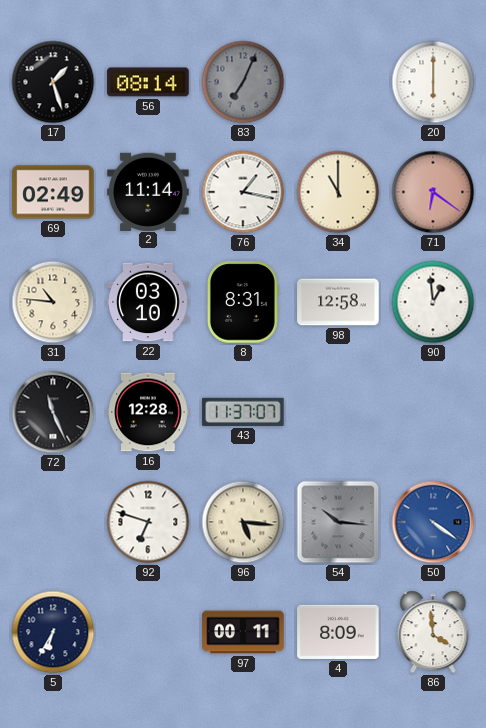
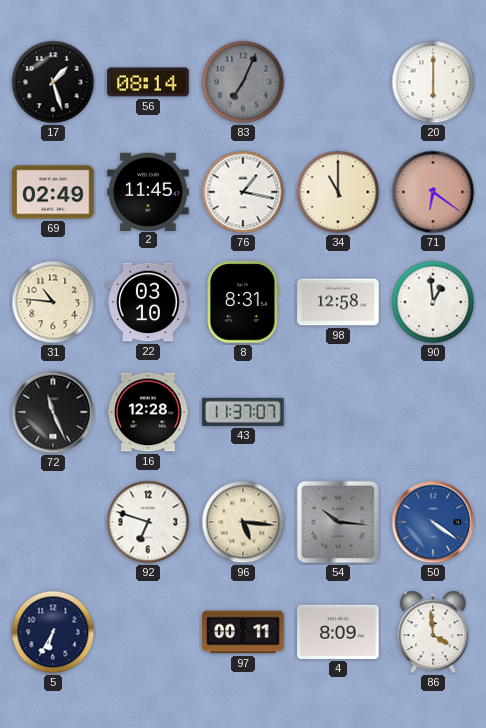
2: 11:14 -> 11:45
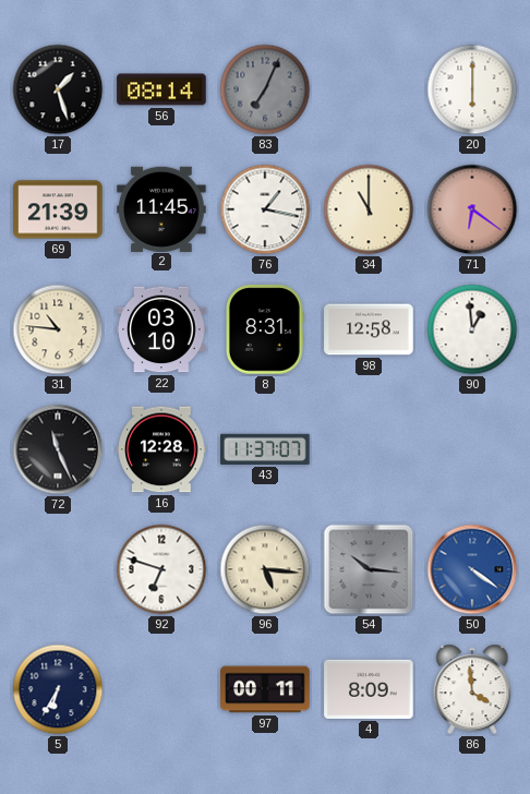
69: 02:49 -> 21:39
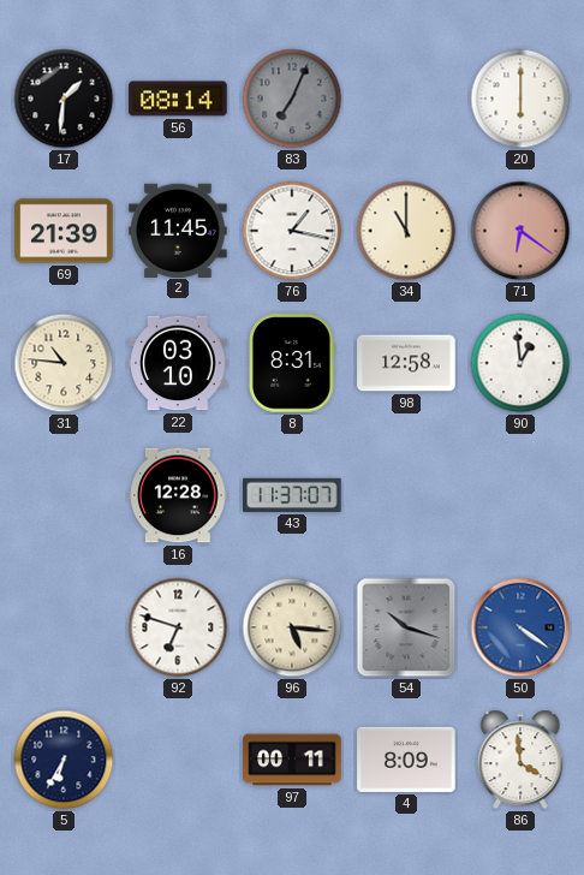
17: 1:27 -> 1:31
72: 11:26 -> none
54: 10:16 -> 10:18
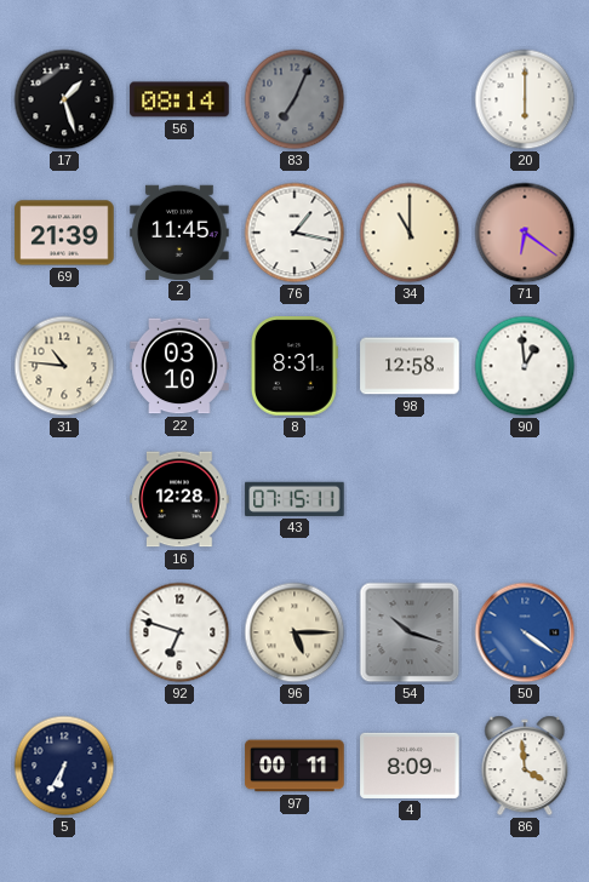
17: 1:31 -> 1:27
43: 11:37 -> 07:15
96: 5:16 -> 5:15
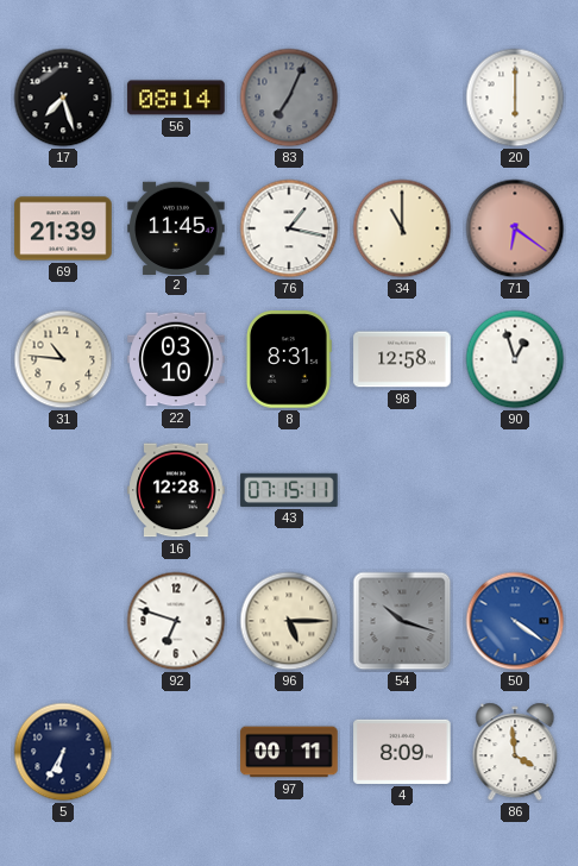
17: 1:27 -> 7:27
90: 12:59 -> 12:57
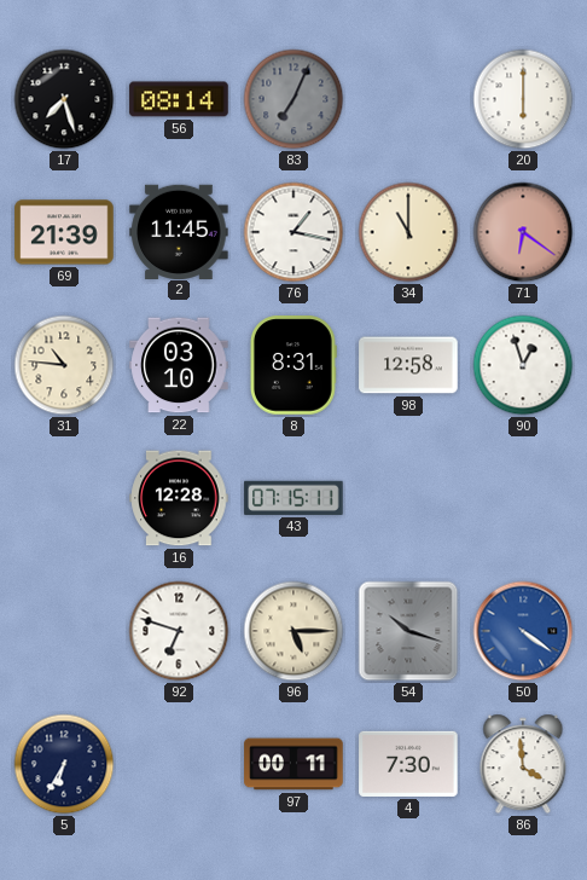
4: 8:09 -> 7:30
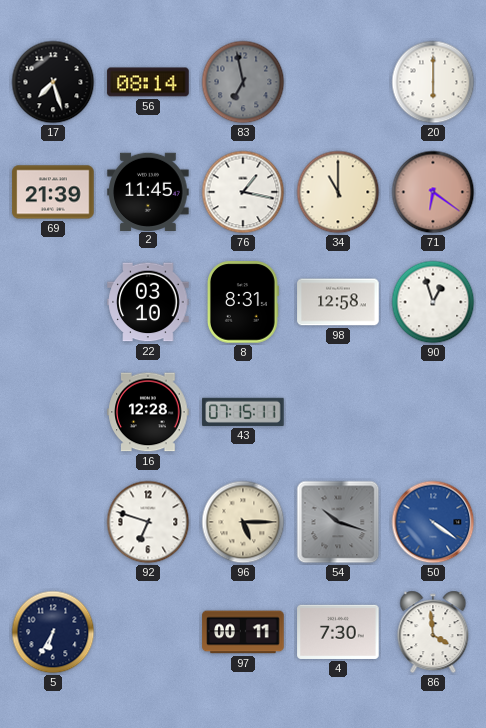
83: 7:04 -> 6:58
31: 10:46 -> none
